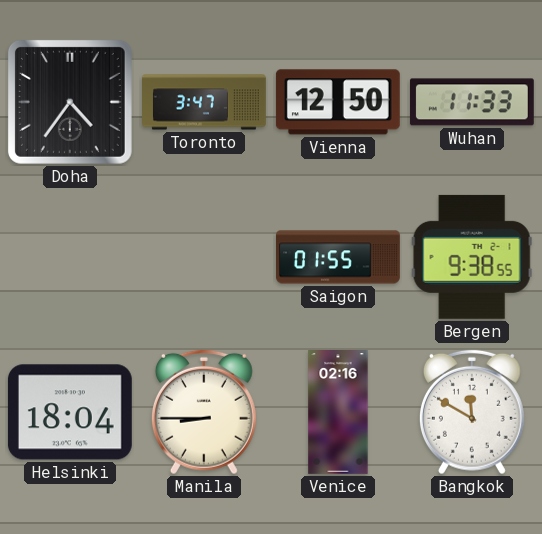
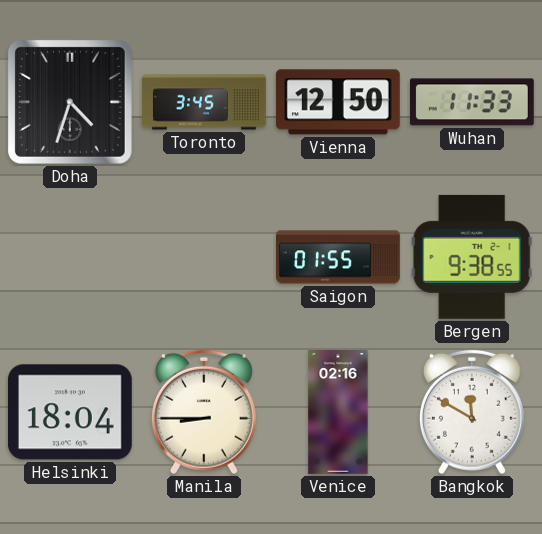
Doha: 4:36 -> 4:33
Toronto: 3:47 -> 3:45
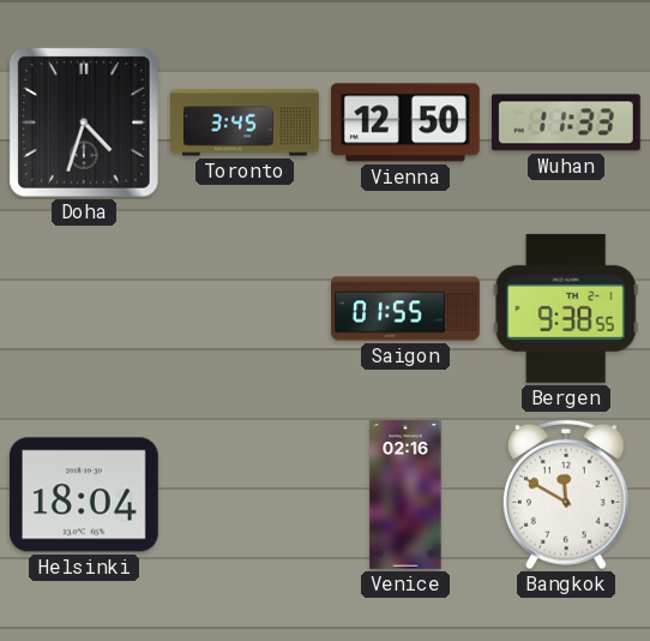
Manila: 8:45 -> none
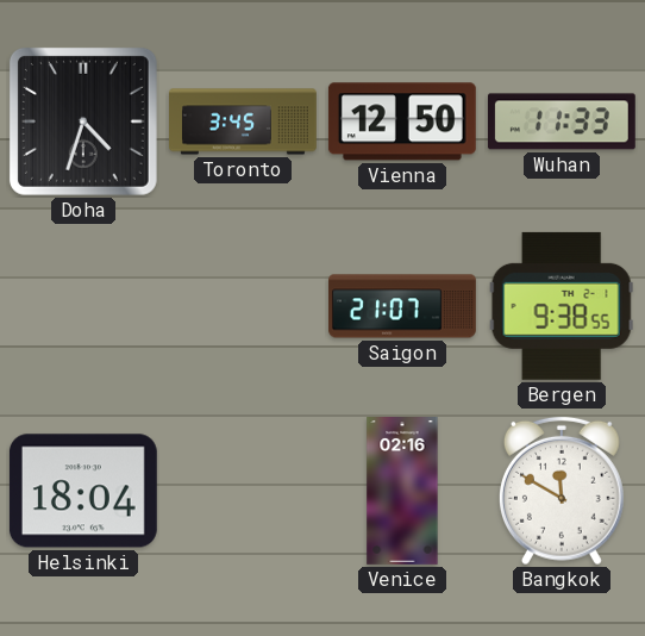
Saigon: 01:55 -> 21:07
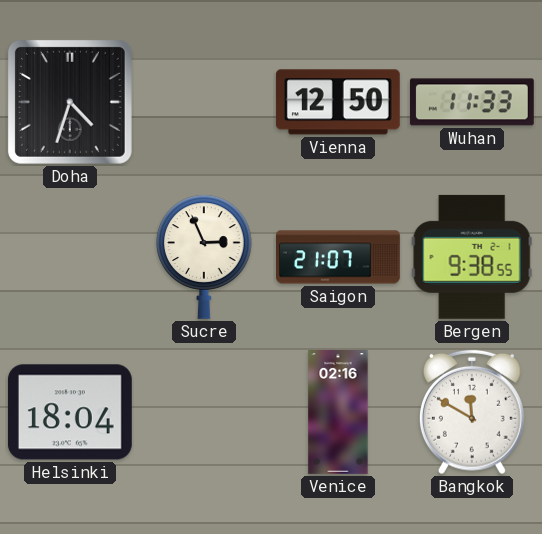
Toronto: 3:45 -> none
Sucre: none -> 2:56
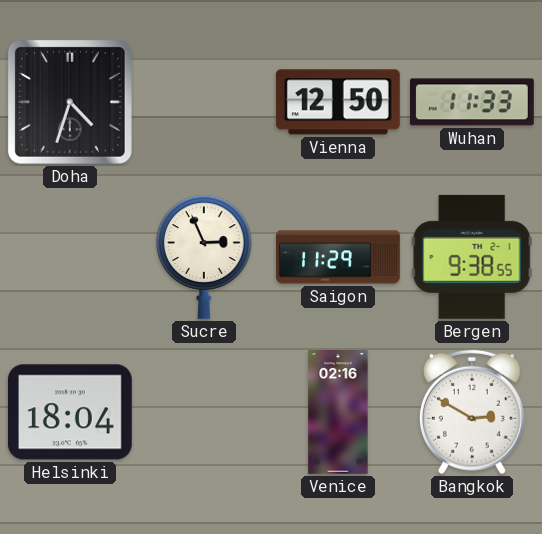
Saigon: 21:07 -> 11:29
Bangkok: 11:50 -> 2:50
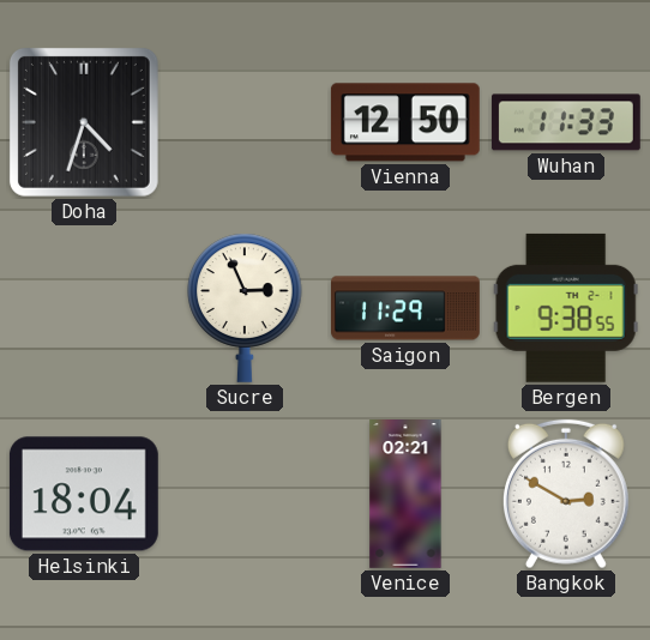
Venice: 02:16 -> 02:21
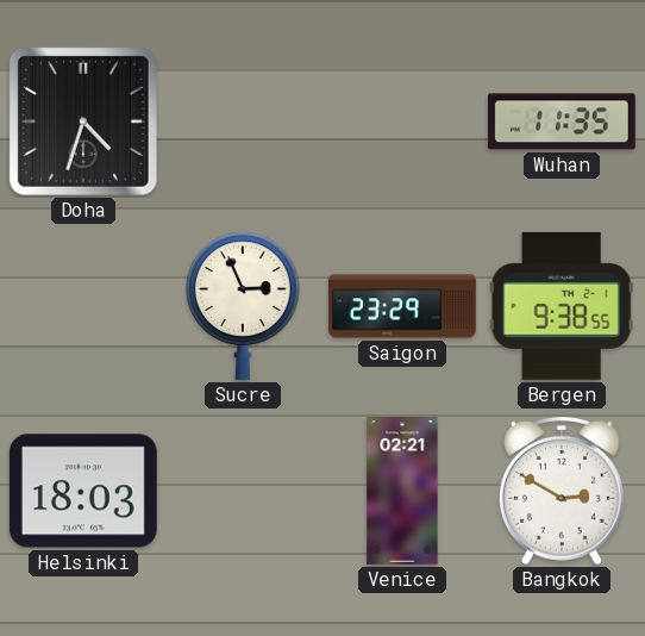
Vienna: 12:50 -> none
Wuhan: 11:33 -> 11:35
Saigon: 11:29 -> 23:29
Helsinki: 18:04 -> 18:03
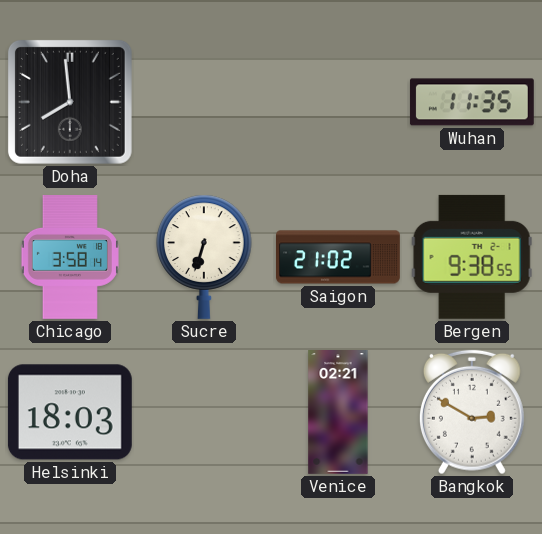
Doha: 4:33 -> 7:59
Chicago: none -> 3:58
Sucre: 2:56 -> 6:33
Saigon: 23:29 -> 21:02
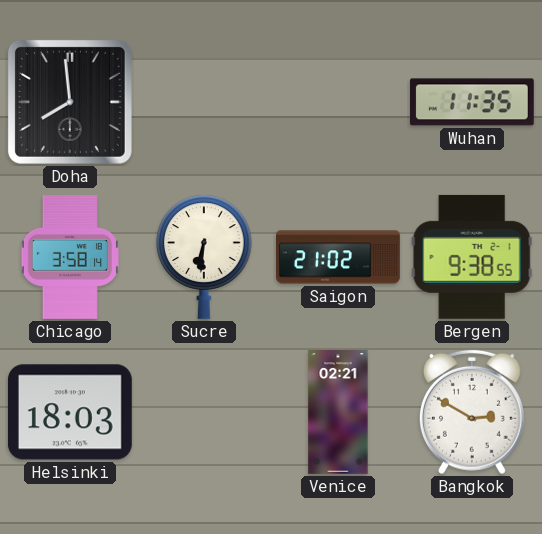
Sucre: 6:33 -> 6:31
